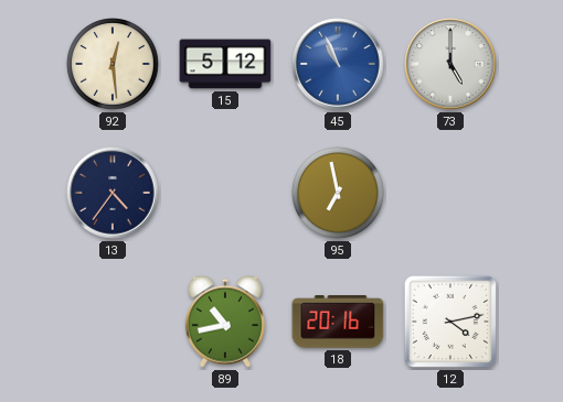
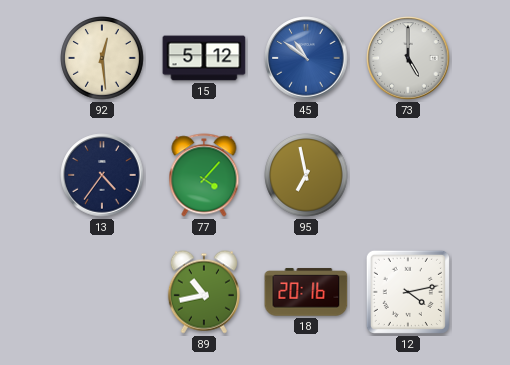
45: 10:56 -> 10:51
77: none -> 4:07
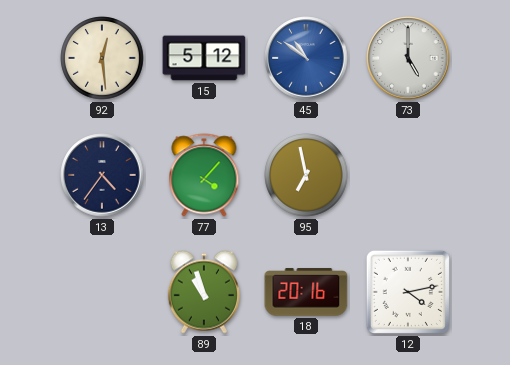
89: 10:43 -> 10:57
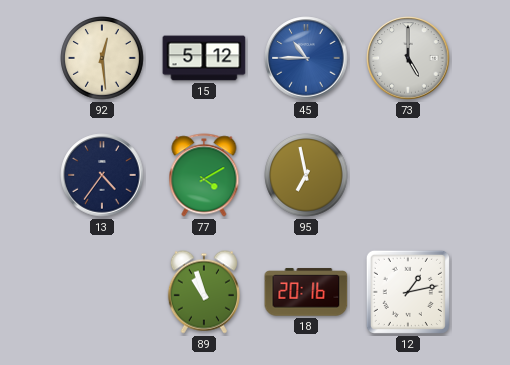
45: 10:51 -> 10:45
77: 4:07 -> 4:10
12: 4:13 -> 1:13
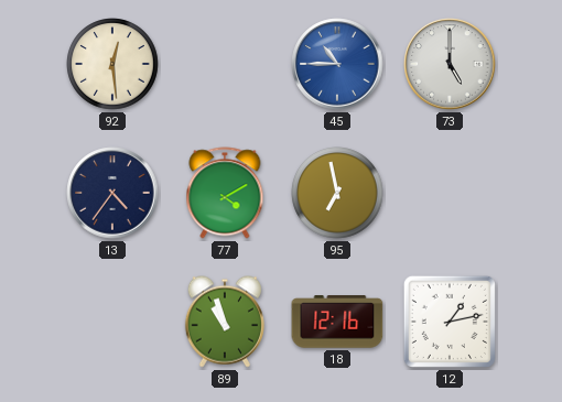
15: 5:12 -> none
18: 20:16 -> 12:16
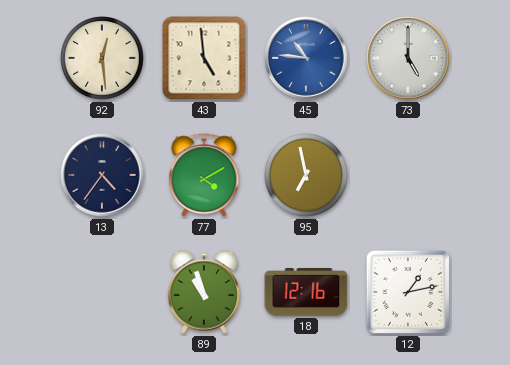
43: none -> 4:59
45: 10:45 -> 10:46
